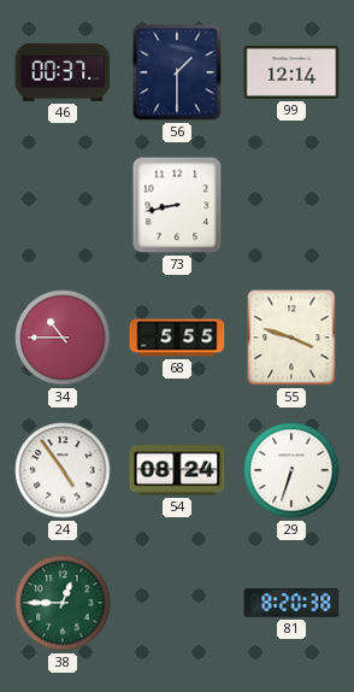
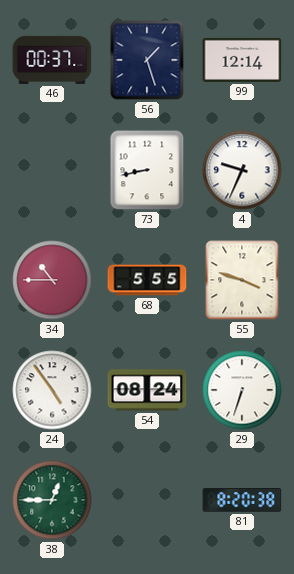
56: 1:30 -> 1:27
4: none -> 9:34
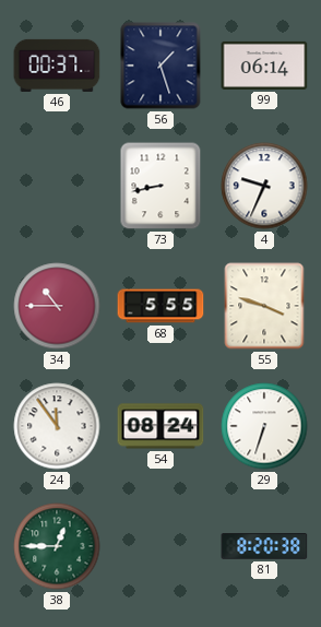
99: 12:14 -> 06:14
24: 4:54 -> 11:54
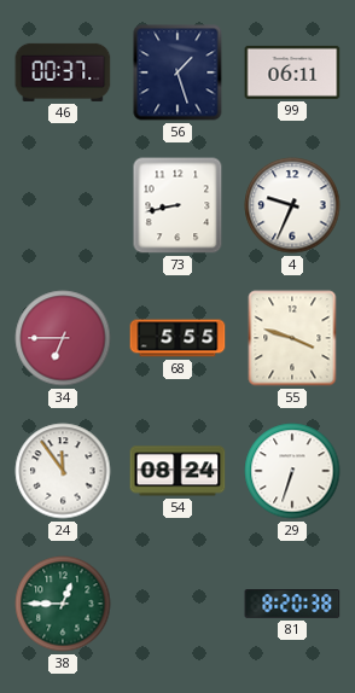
99: 06:14 -> 06:11
34: 10:45 -> 6:45
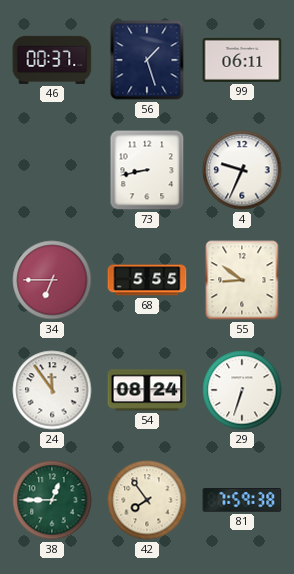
55: 3:48 -> 8:51
42: none -> 7:54
81: 8:20 -> 7:59
